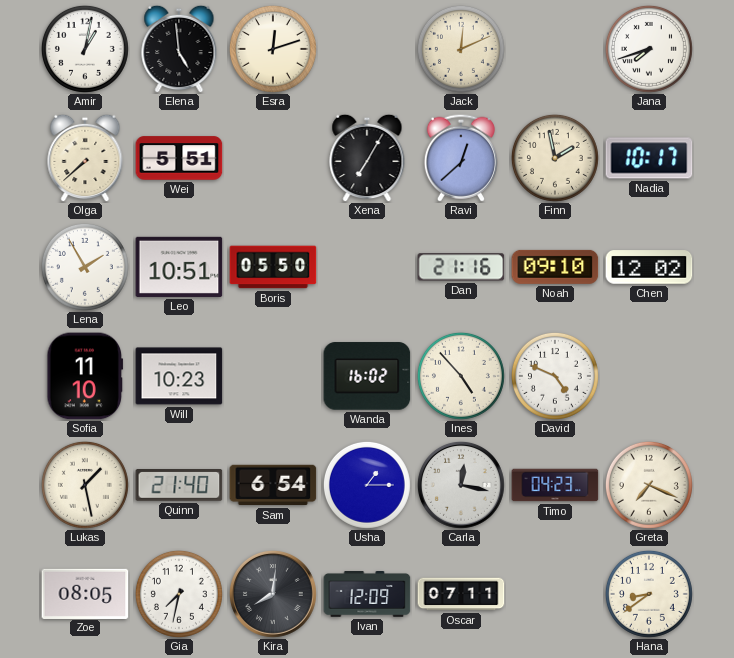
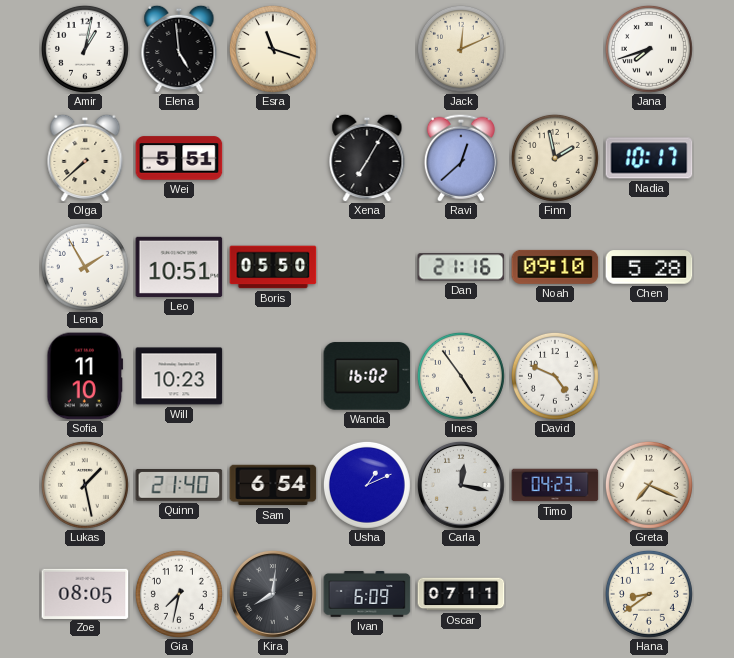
Esra: 12:12 -> 11:18
Chen: 12:02 -> 5:28
Ines: 4:53 -> 4:54
Usha: 1:15 -> 1:11
Ivan: 12:09 -> 6:09
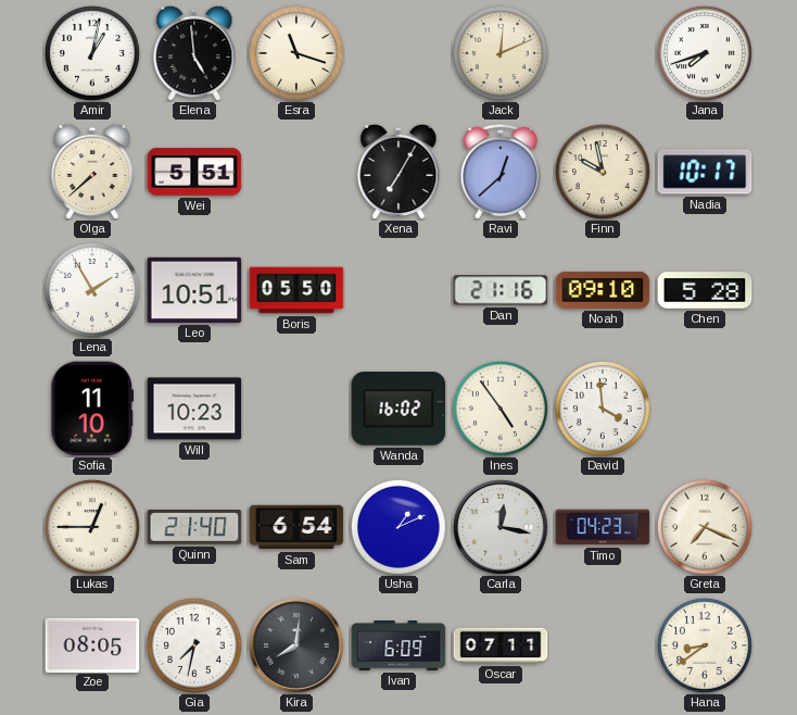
Finn: 1:58 -> 9:58
David: 4:49 -> 3:59
Lukas: 1:28 -> 12:45
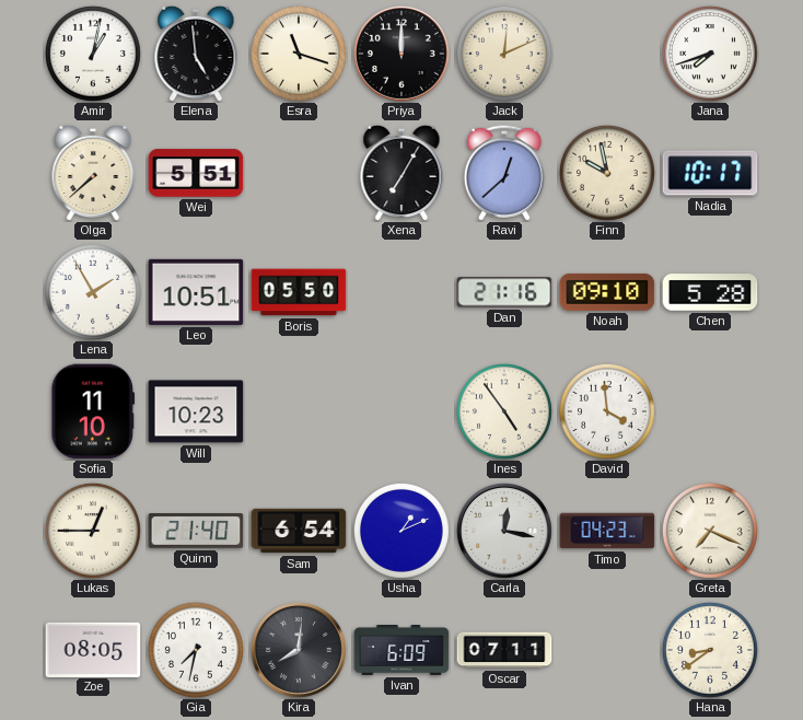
Priya: none -> 12:00
Wanda: 16:02 -> none
